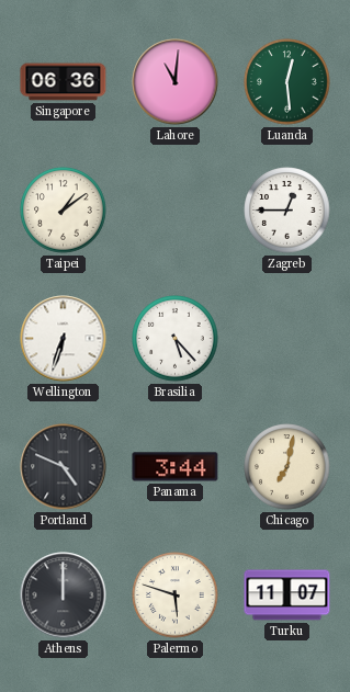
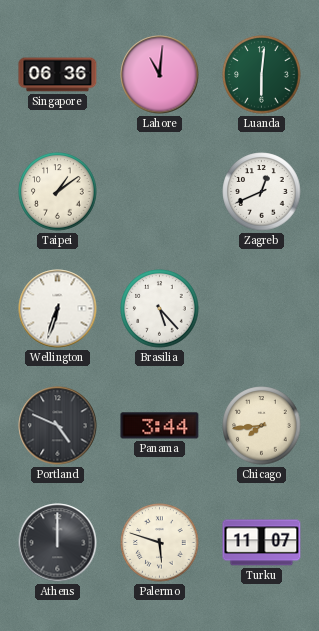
Luanda: 12:29 -> 6:01
Zagreb: 12:45 -> 12:41
Chicago: 7:02 -> 7:44
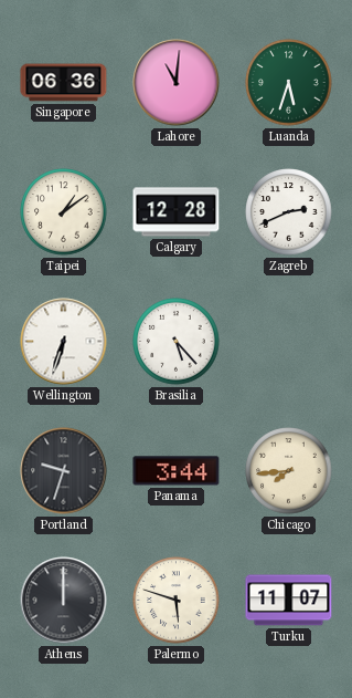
Luanda: 6:01 -> 5:33
Calgary: none -> 12:28
Zagreb: 12:41 -> 2:41
Portland: 4:49 -> 9:33
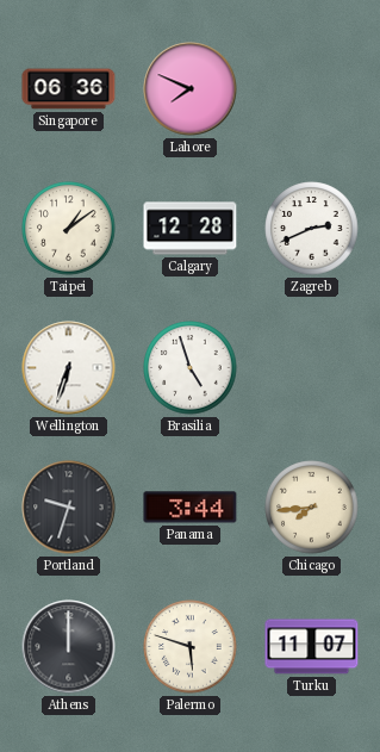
Lahore: 11:01 -> 7:49
Luanda: 5:33 -> none
Brasilia: 5:23 -> 4:57
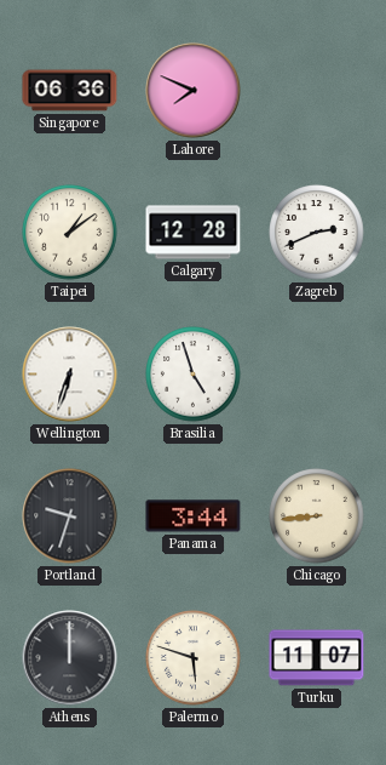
Chicago: 7:44 -> 8:44
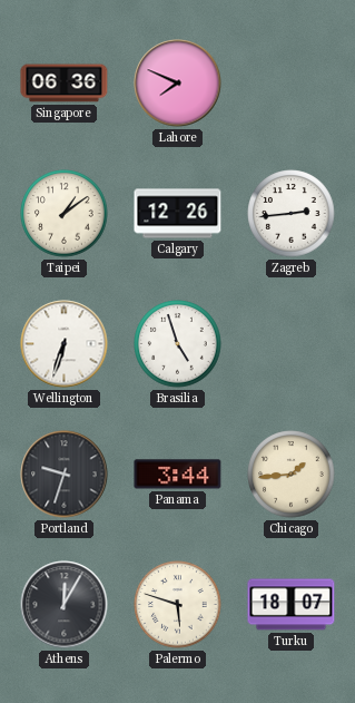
Calgary: 12:28 -> 12:26
Zagreb: 2:41 -> 2:44
Chicago: 8:44 -> 1:44
Athens: 12:00 -> 12:05
Turku: 11:07 -> 18:07
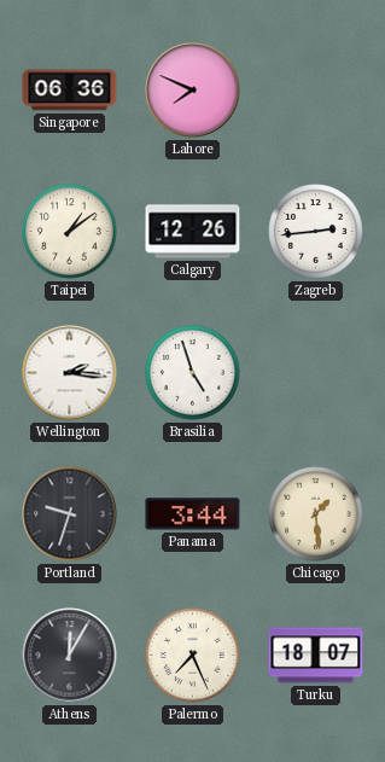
Wellington: 6:33 -> 2:16
Chicago: 1:44 -> 1:29
Palermo: 5:48 -> 7:26
